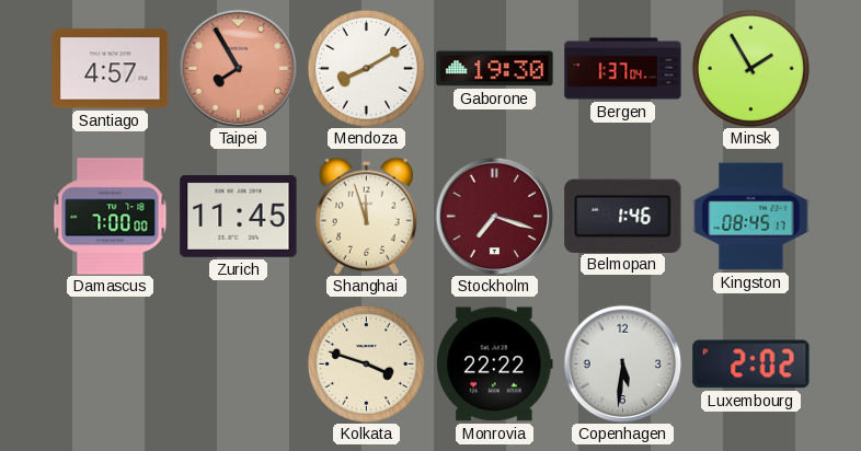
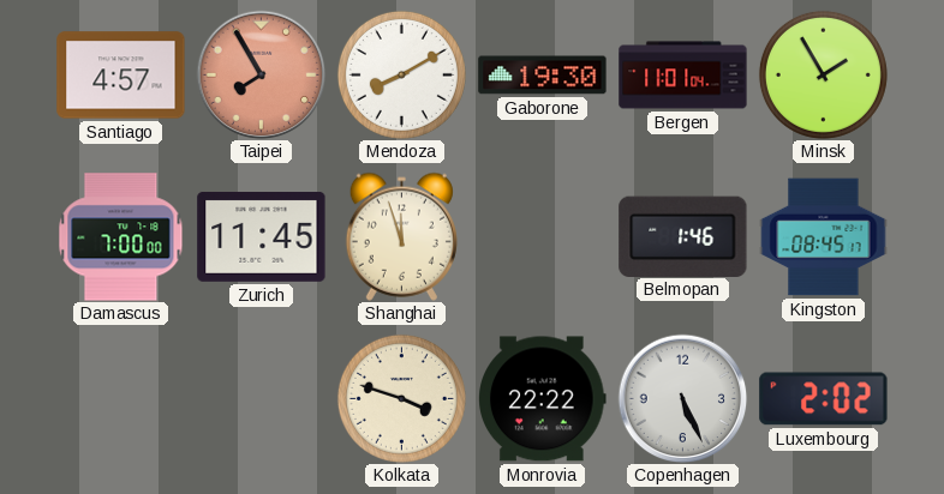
Bergen: 1:37 -> 11:01
Stockholm: 7:18 -> none
Copenhagen: 5:31 -> 5:26
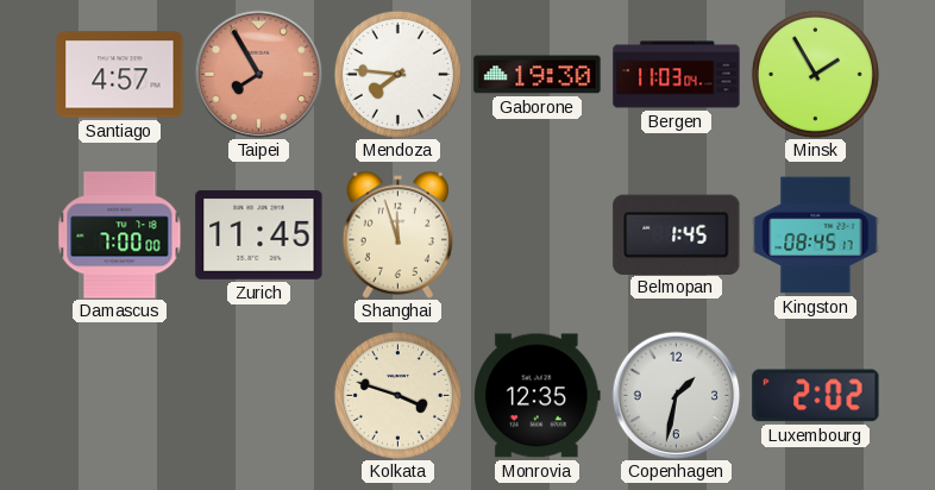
Mendoza: 8:10 -> 7:46
Bergen: 11:01 -> 11:03
Belmopan: 1:46 -> 1:45
Monrovia: 22:22 -> 12:35
Copenhagen: 5:26 -> 1:32
